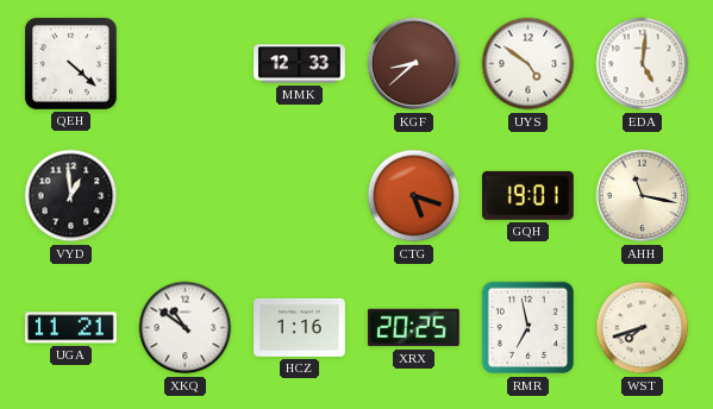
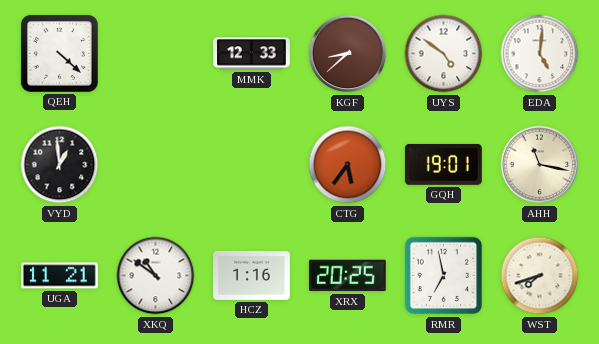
CTG: 5:18 -> 5:36
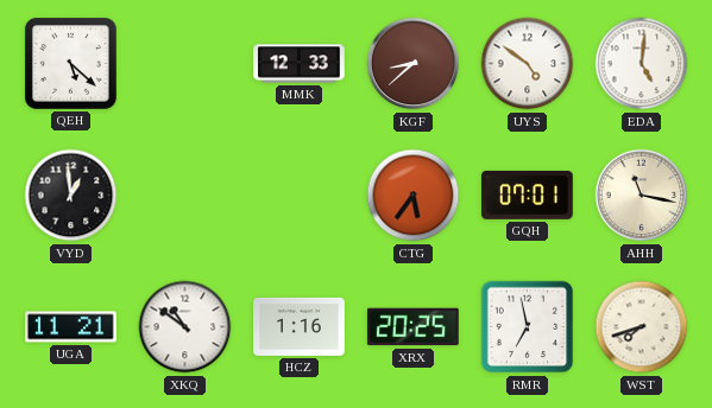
QEH: 4:22 -> 5:22
GQH: 19:01 -> 07:01
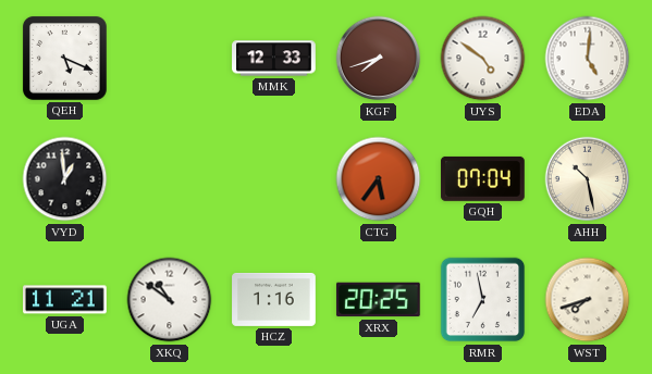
QEH: 5:22 -> 5:19
KGF: 8:38 -> 7:42
GQH: 07:01 -> 07:04
AHH: 11:17 -> 10:28
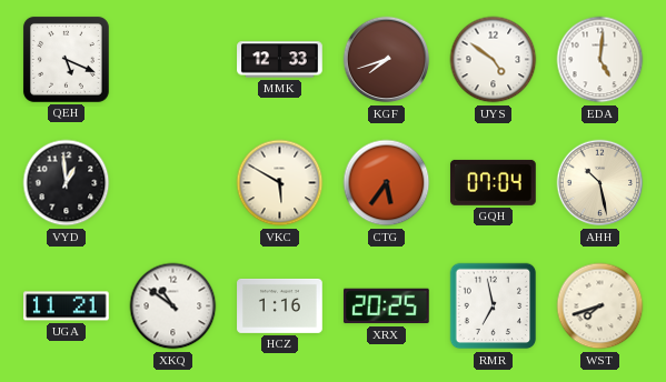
VKC: none -> 5:50
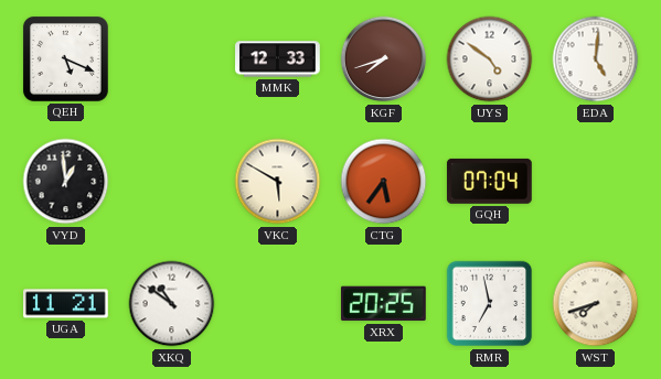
AHH: 10:28 -> none
HCZ: 1:16 -> none
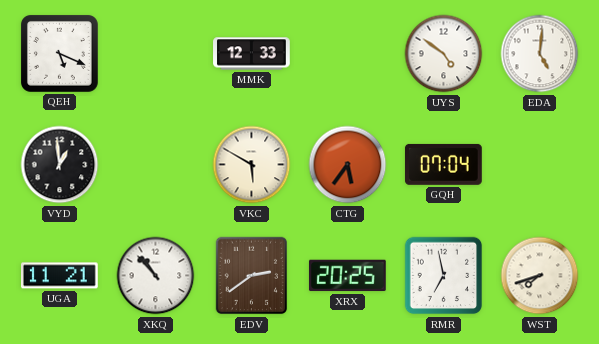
KGF: 7:42 -> none
XKQ: 10:51 -> 10:53
EDV: none -> 2:39
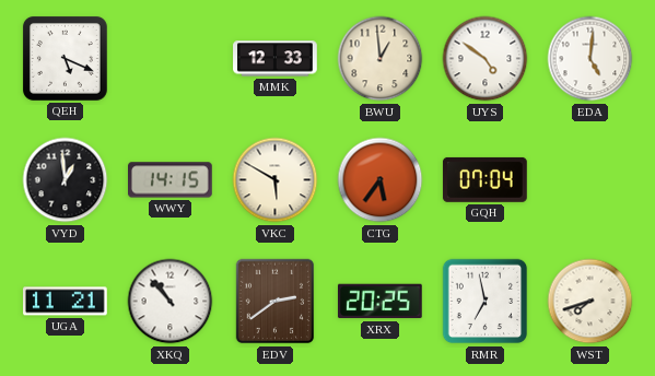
BWU: none -> 12:59
WWY: none -> 14:15
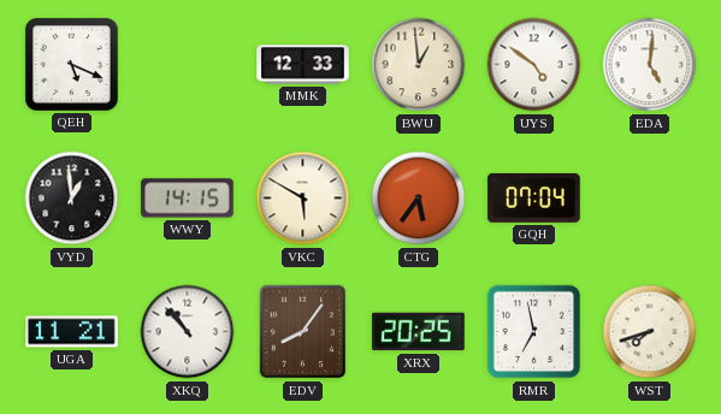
EDV: 2:39 -> 8:06
